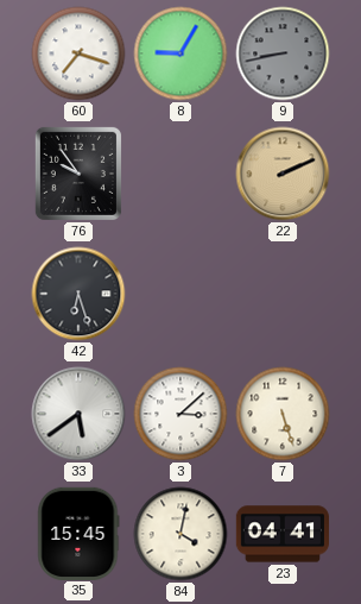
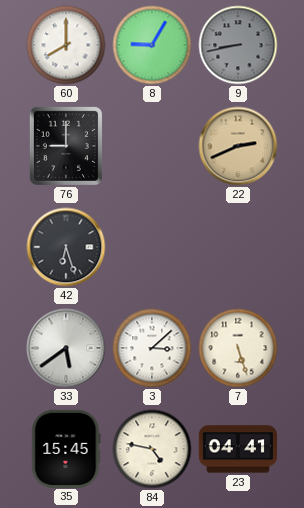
60: 7:18 -> 8:00
76: 9:54 -> 9:00
22: 2:11 -> 2:41
84: 4:02 -> 4:47
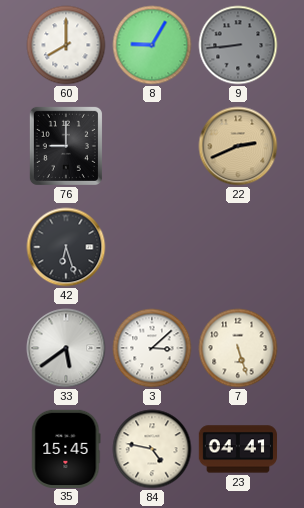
9: 8:43 -> 8:44
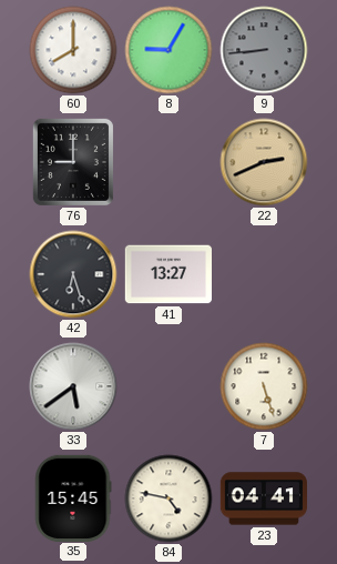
41: none -> 13:27
3: 3:08 -> none
